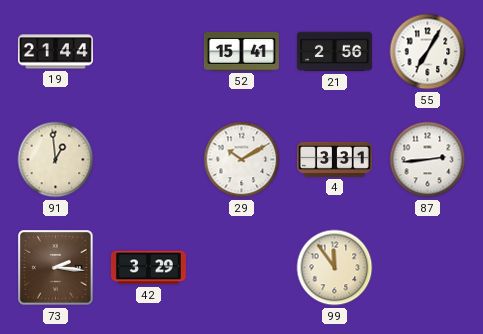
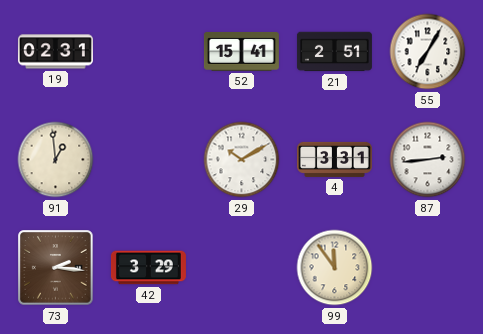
19: 21:44 -> 02:31
21: 2:56 -> 2:51
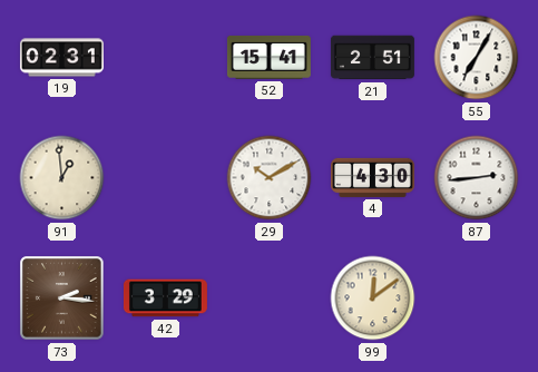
4: 3:31 -> 4:30
99: 11:54 -> 12:09
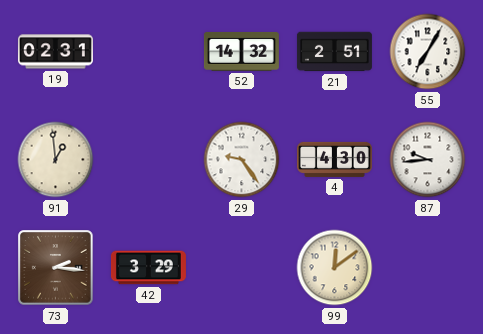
52: 15:41 -> 14:32
29: 10:10 -> 9:24
87: 2:44 -> 9:44
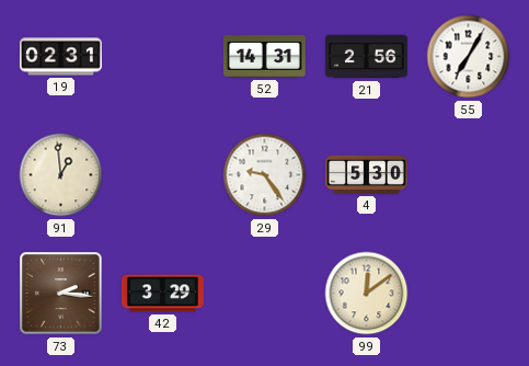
52: 14:32 -> 14:31
21: 2:51 -> 2:56
4: 4:30 -> 5:30
87: 9:44 -> none
